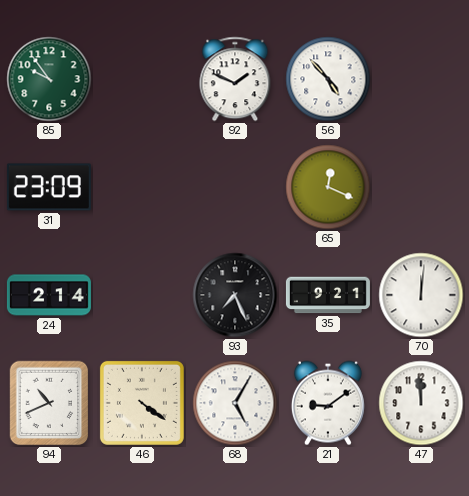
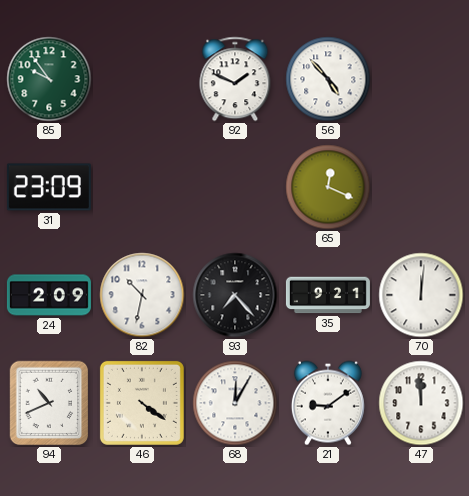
24: 2:14 -> 2:09
82: none -> 10:32
93: 7:26 -> 7:23
68: 5:05 -> 12:05
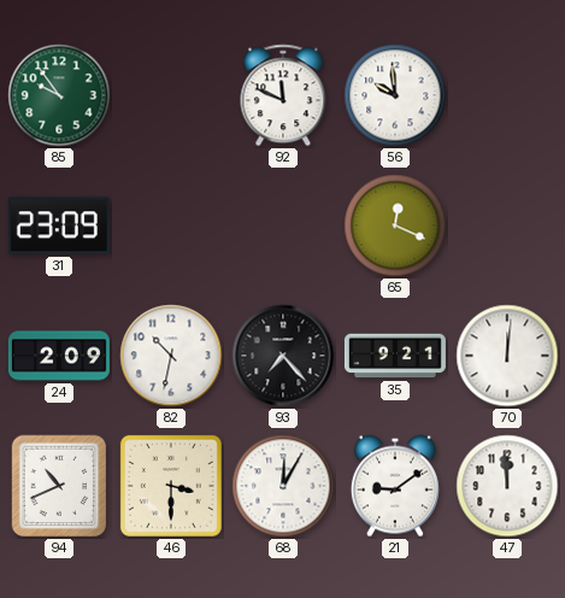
92: 1:49 -> 11:49
56: 4:53 -> 9:59
46: 4:21 -> 3:30
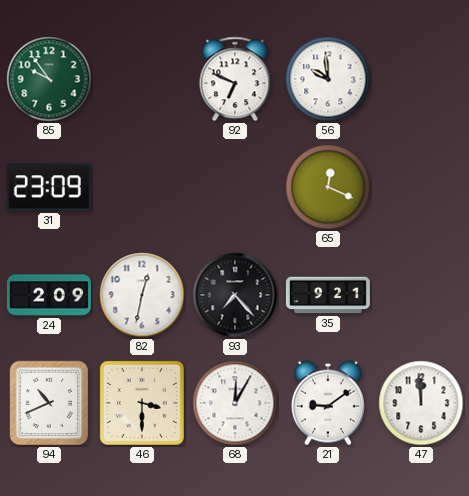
92: 11:49 -> 6:49
82: 10:32 -> 12:32
70: 12:01 -> none
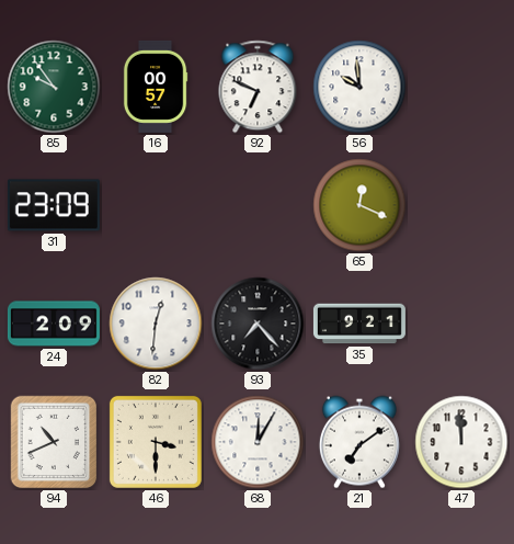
16: none -> 00:57
82: 12:32 -> 12:31
21: 9:09 -> 7:09
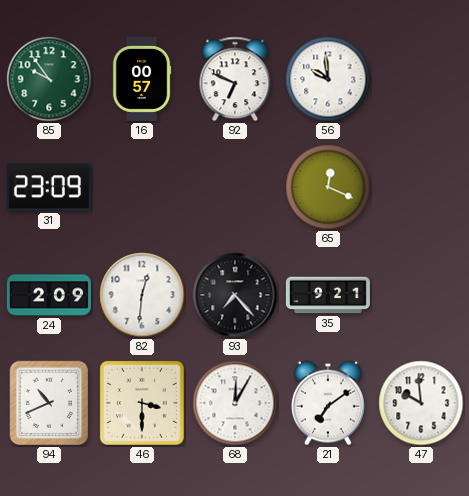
47: 11:59 -> 9:59
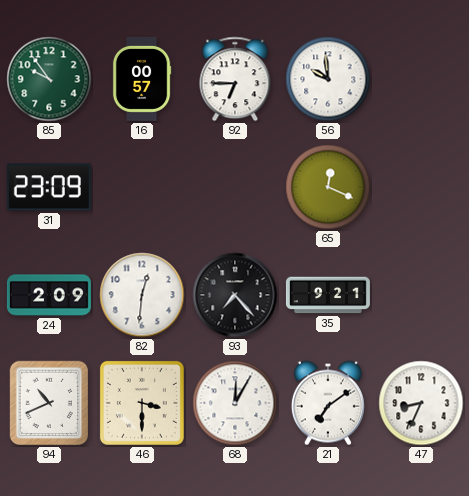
92: 6:49 -> 6:45
47: 9:59 -> 8:34
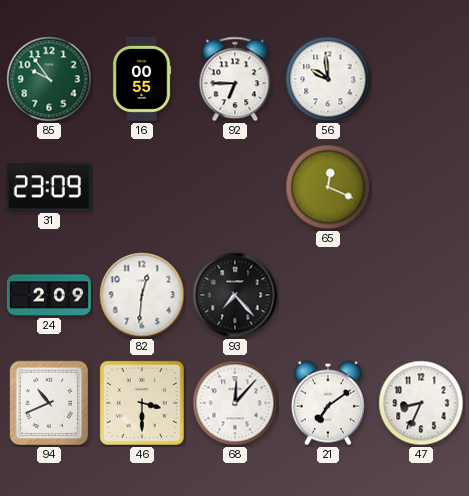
16: 00:57 -> 00:55
35: 9:21 -> none
68: 12:05 -> 12:07
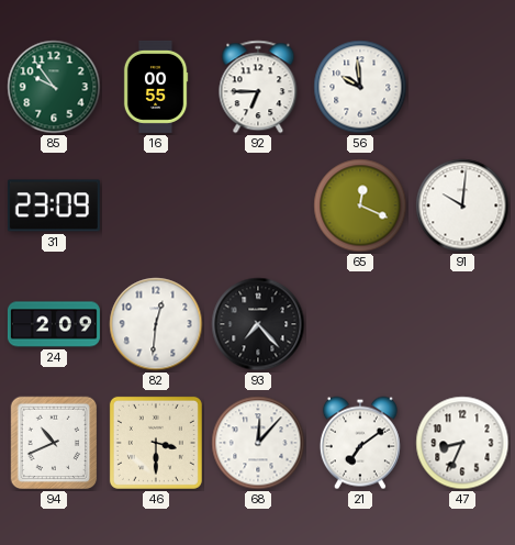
91: none -> 10:01
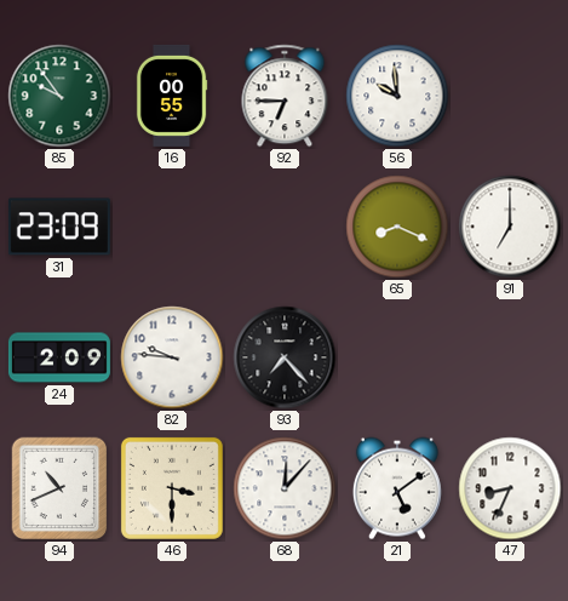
65: 12:19 -> 8:19
91: 10:01 -> 7:00
82: 12:31 -> 9:46
21: 7:09 -> 5:09
